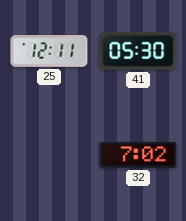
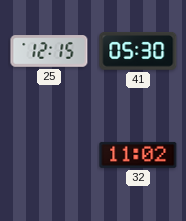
25: 12:11 -> 12:15
32: 7:02 -> 11:02
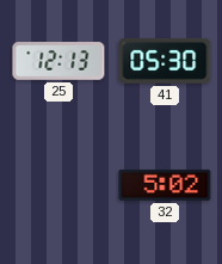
25: 12:15 -> 12:13
32: 11:02 -> 5:02
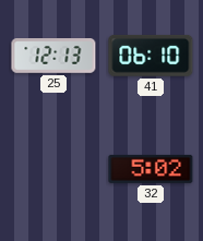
41: 05:30 -> 06:10
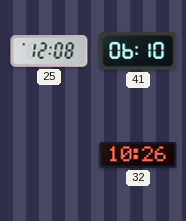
25: 12:13 -> 12:08
32: 5:02 -> 10:26
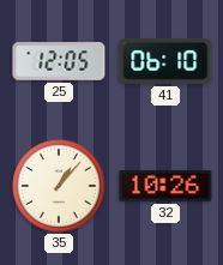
25: 12:08 -> 12:05
35: none -> 1:07
